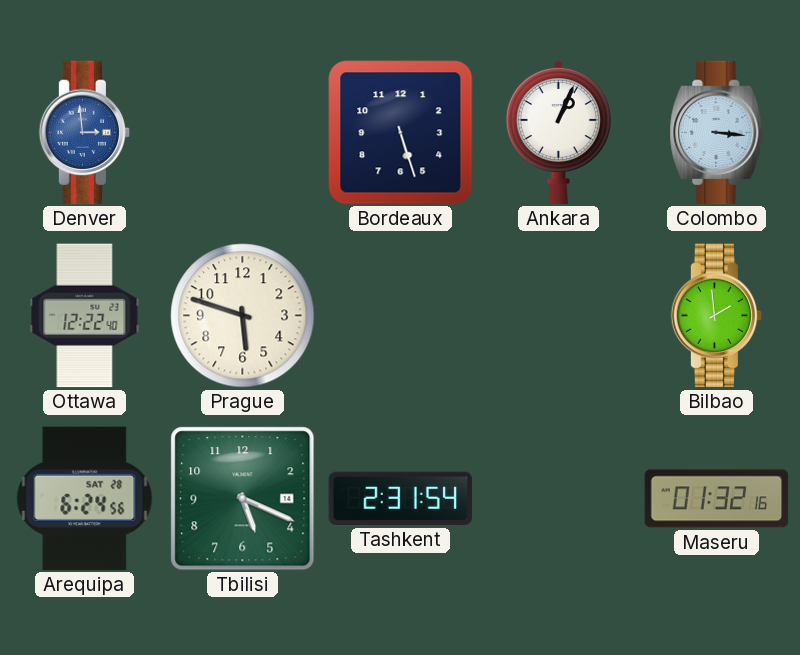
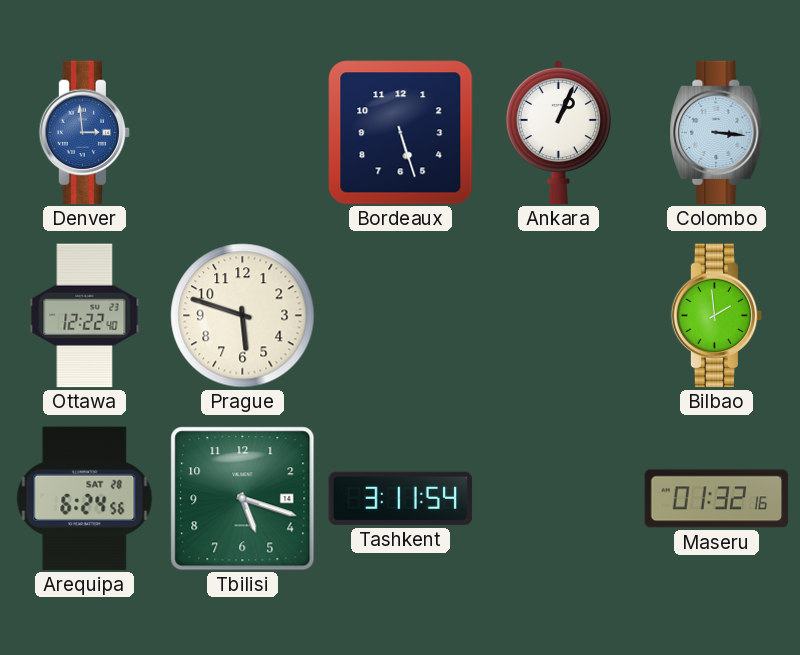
Tbilisi: 5:19 -> 5:18
Tashkent: 2:31 -> 3:11
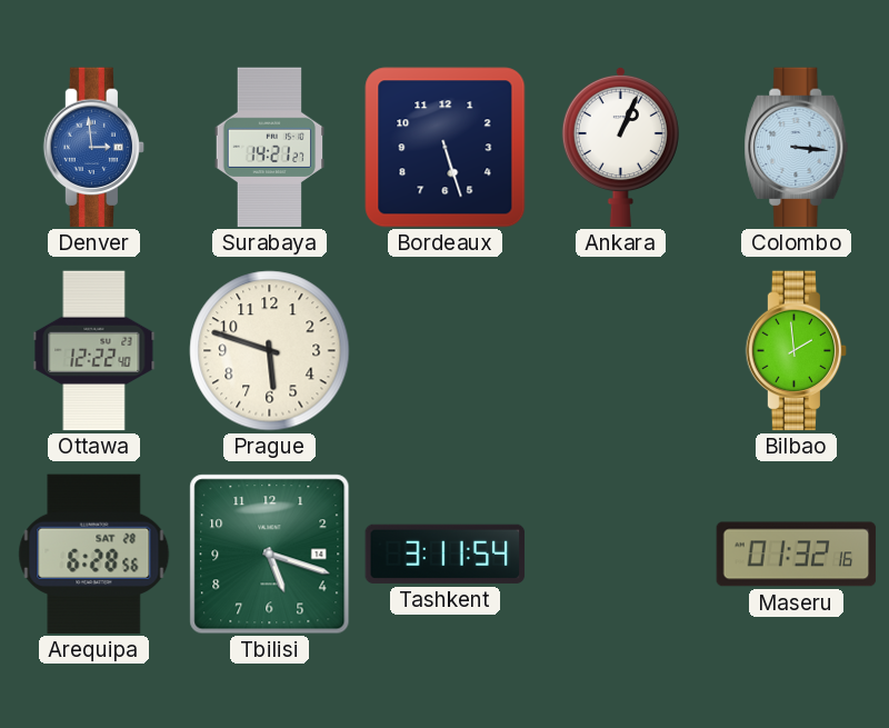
Surabaya: none -> 14:21
Arequipa: 6:24 -> 6:28
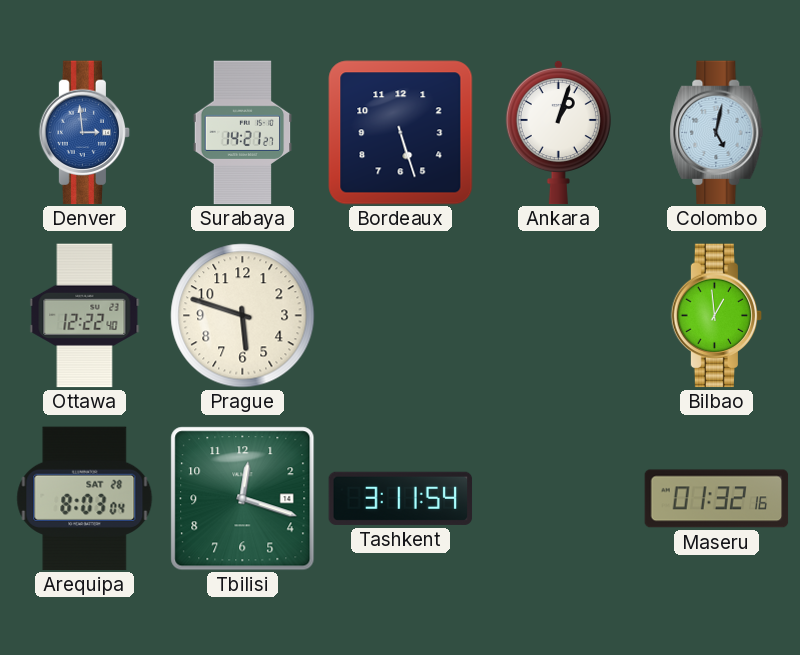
Ankara: 1:04 -> 1:03
Colombo: 3:16 -> 5:02
Bilbao: 1:59 -> 12:59
Arequipa: 6:28 -> 8:03
Tbilisi: 5:18 -> 12:18
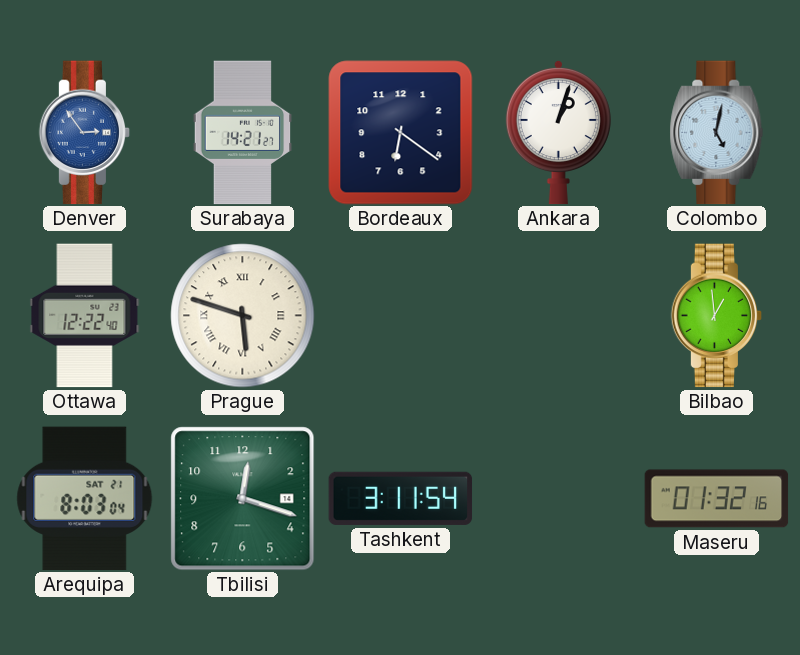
Denver: 2:59 -> 2:54
Bordeaux: 5:27 -> 6:21
Prague numerals: Arabic -> Roman
Arequipa date: SAT 28 -> SAT 21
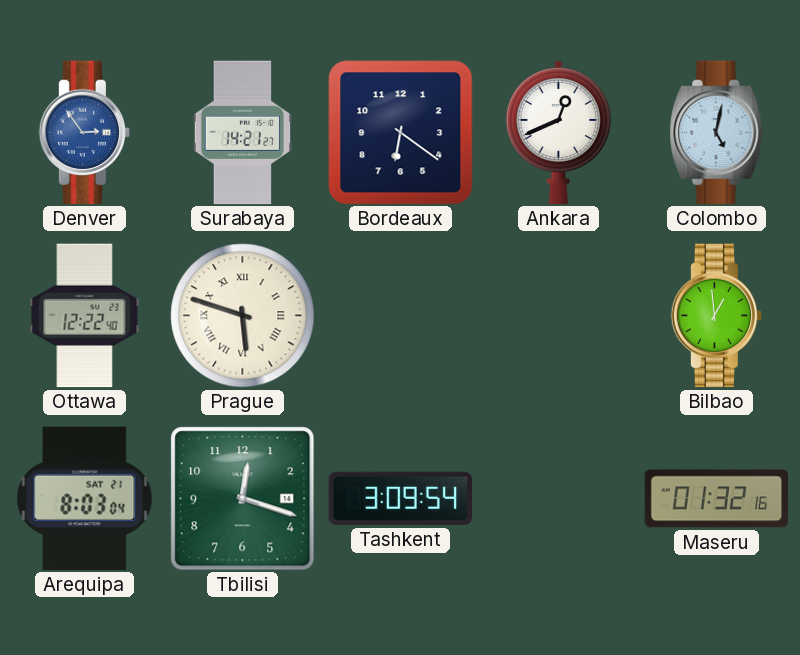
Ankara: 1:03 -> 12:41
Tashkent: 3:11 -> 3:09
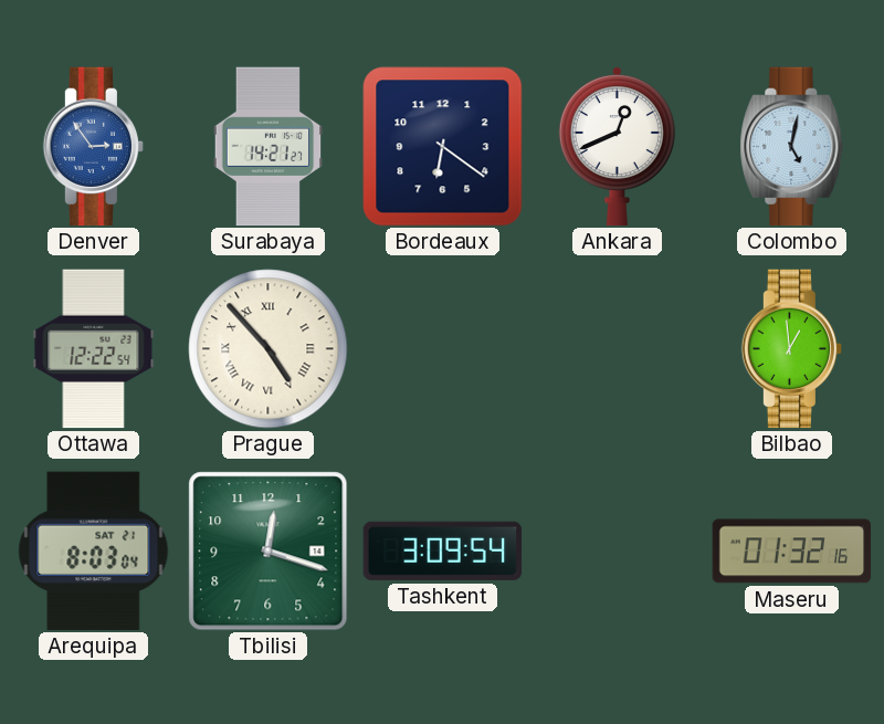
Ottawa: 12:22:40 -> 12:22:54
Prague: 5:48 -> 4:53
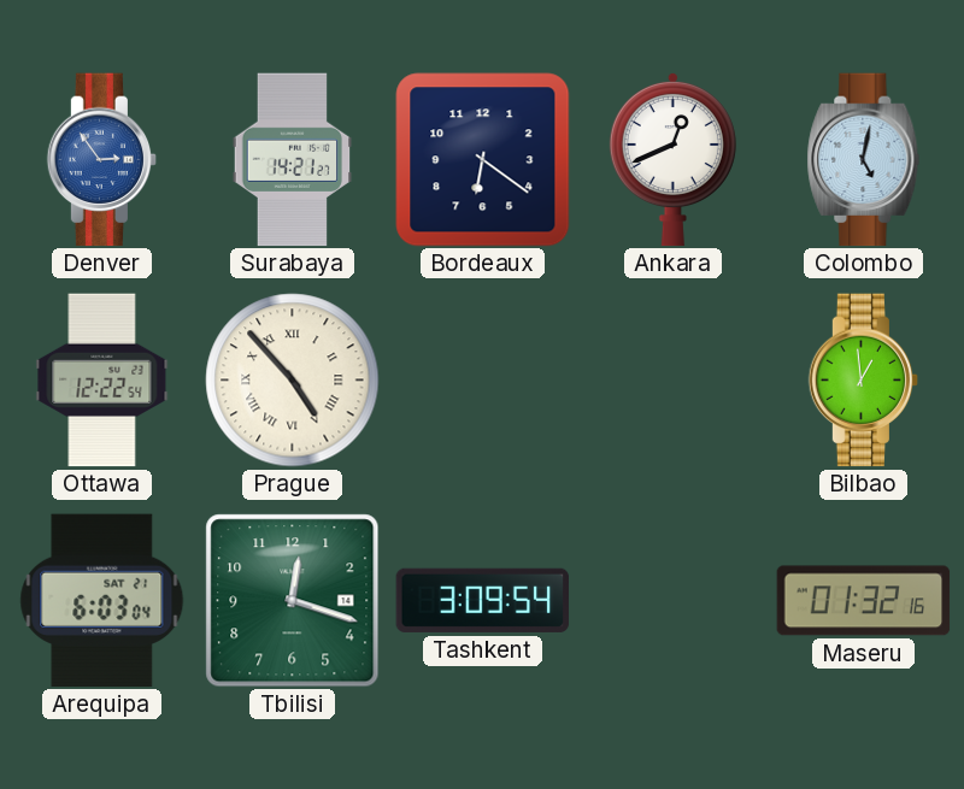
Arequipa: 8:03 -> 6:03
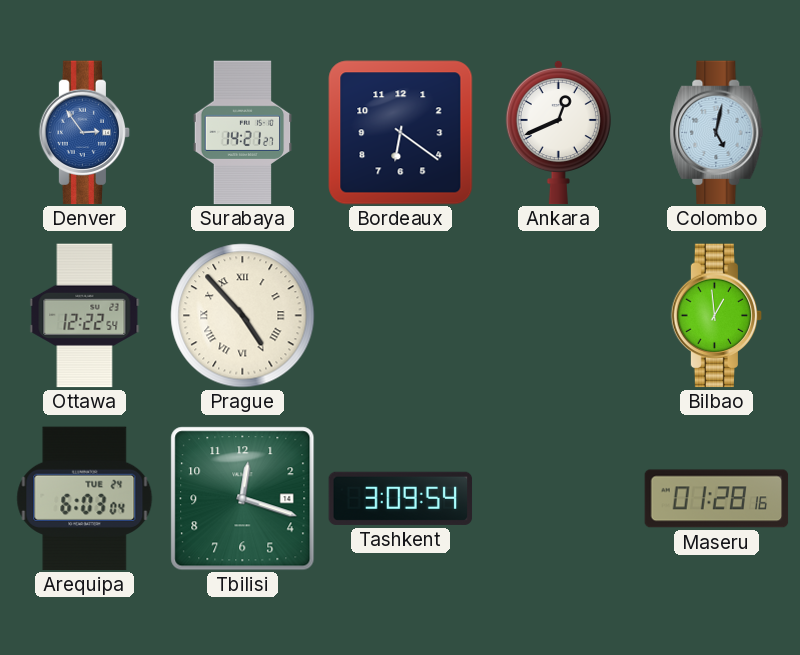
Arequipa date: SAT 21 -> TUE 24
Maseru: 01:32 -> 01:28
